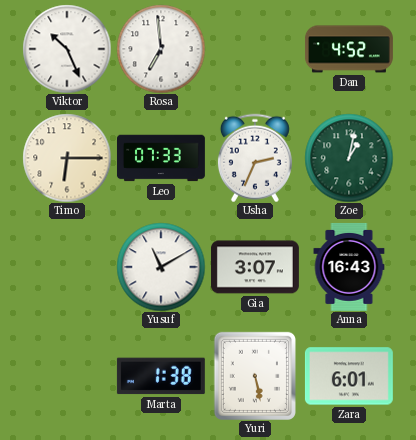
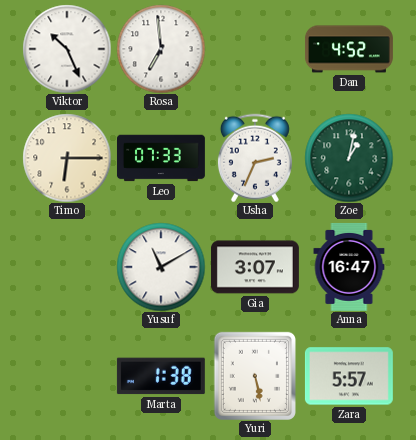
Anna: 16:43 -> 16:47
Zara: 6:01 -> 5:57
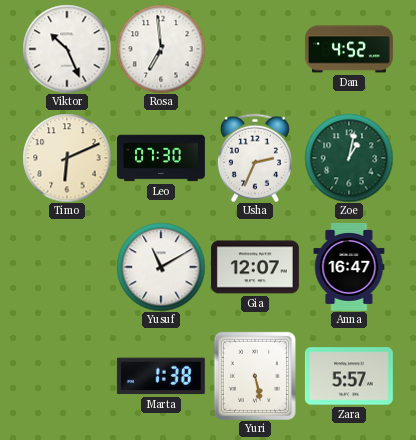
Timo: 6:15 -> 6:11
Leo: 07:33 -> 07:30
Gia: 3:07 -> 12:07
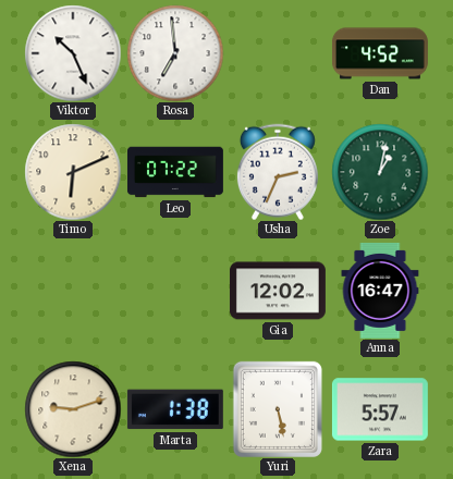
Leo: 07:30 -> 07:22
Yusuf: 11:10 -> none
Gia: 12:07 -> 12:02
Xena: none -> 9:12
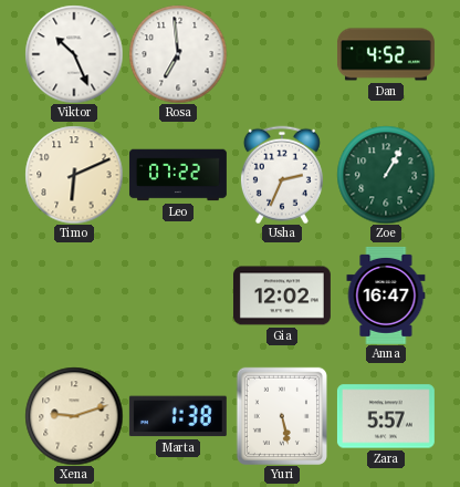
Zoe: 1:02 -> 1:05
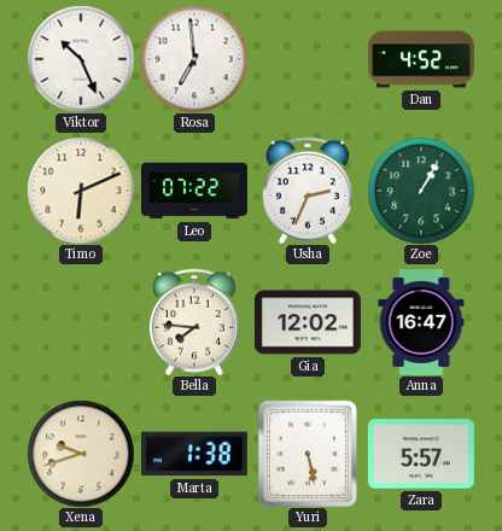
Bella: none -> 7:46
Xena: 9:12 -> 9:42
